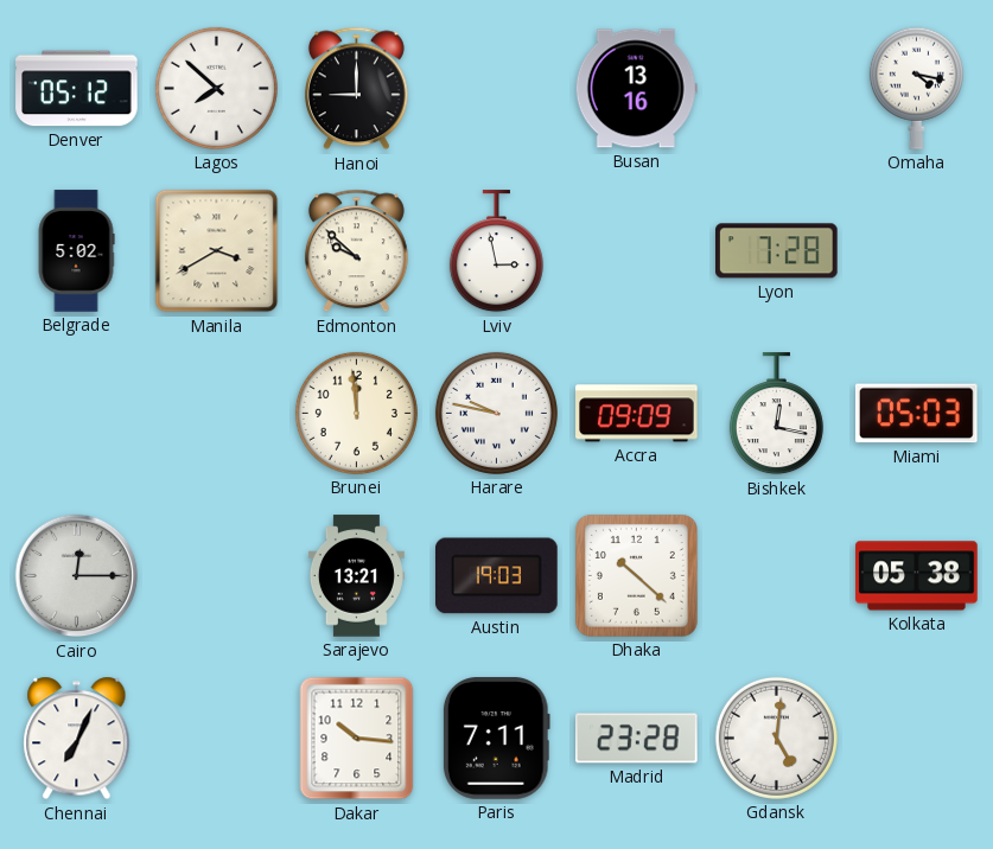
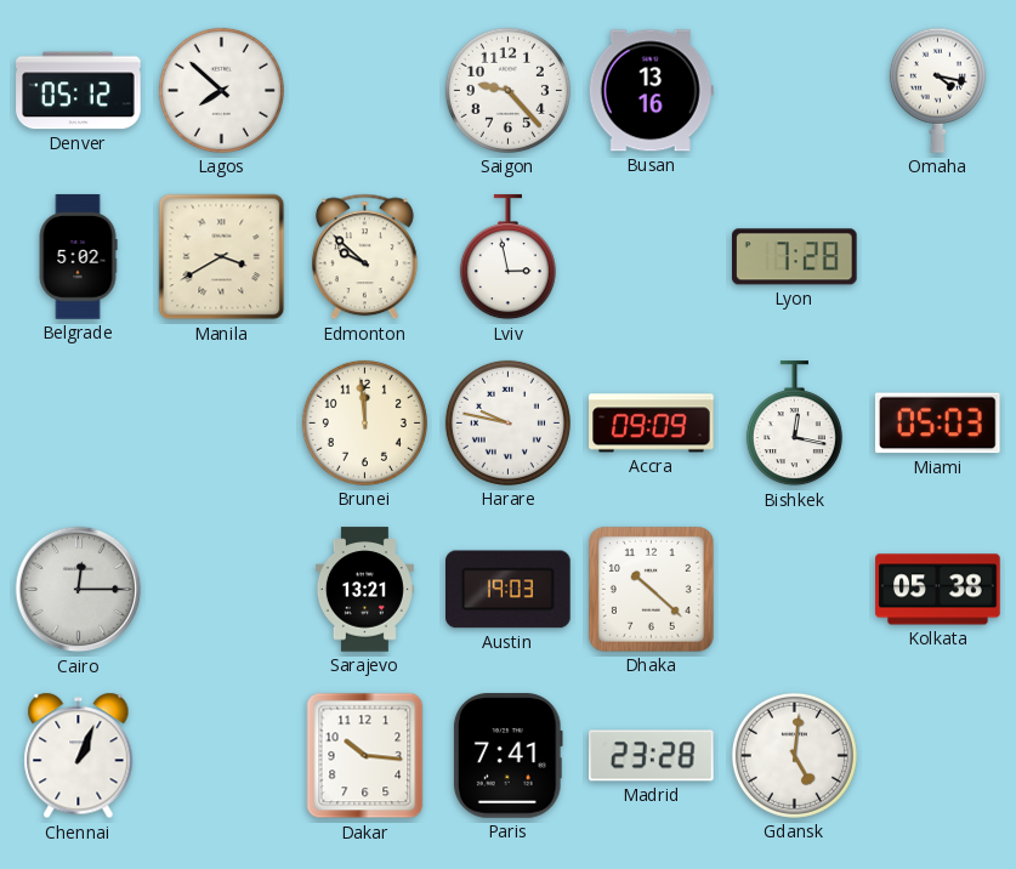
Hanoi: 9:00 -> none
Saigon: none -> 9:23
Chennai: 7:04 -> 1:04
Paris: 7:11 -> 7:41
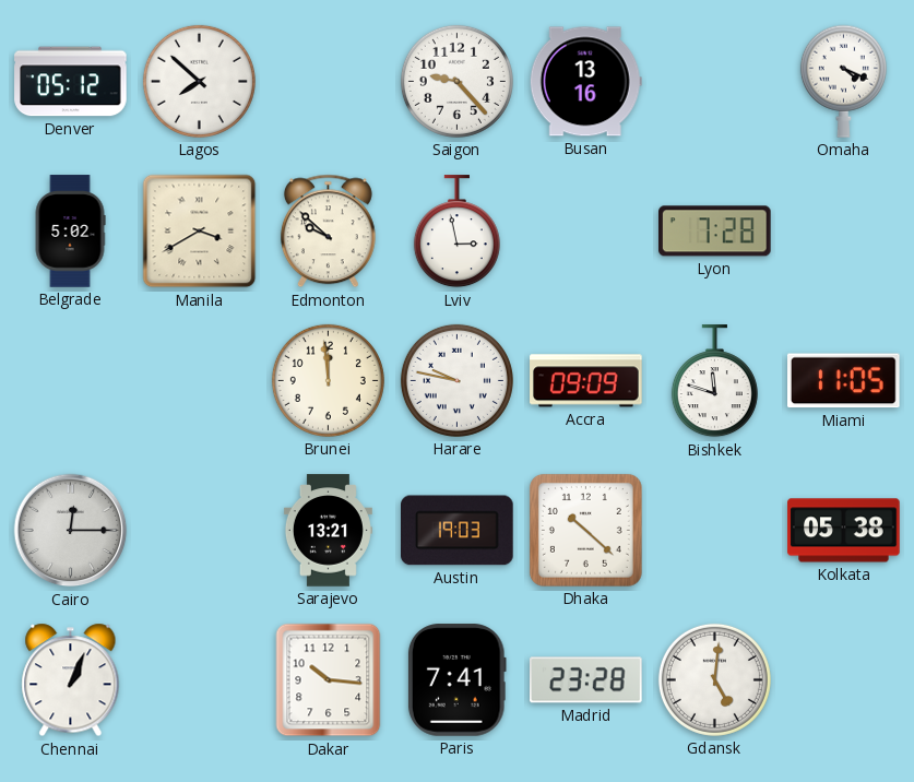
Omaha: 4:17 -> 4:19
Bishkek: 12:17 -> 11:48
Miami: 05:03 -> 11:05
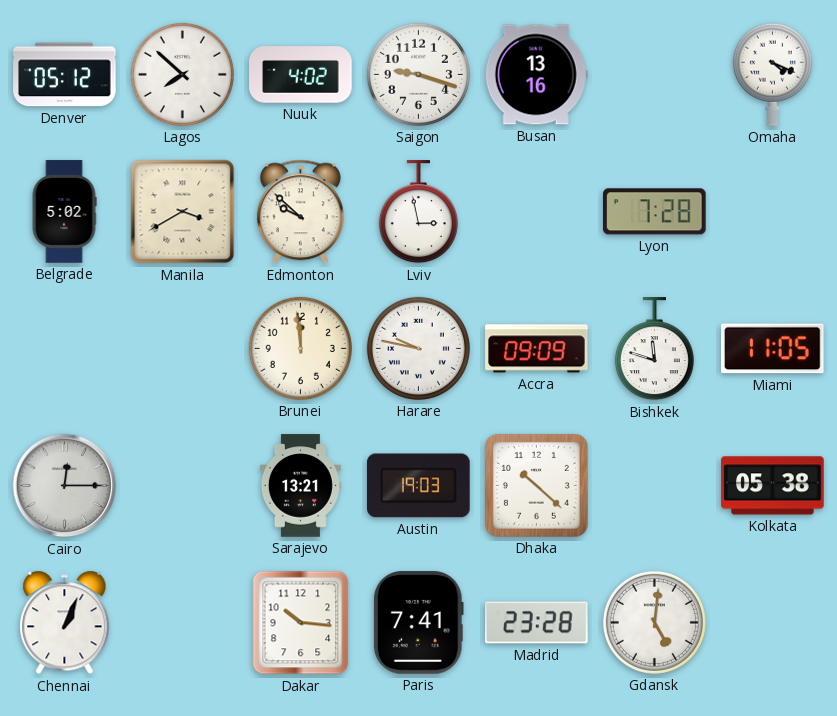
Nuuk: none -> 4:02
Saigon: 9:23 -> 9:18
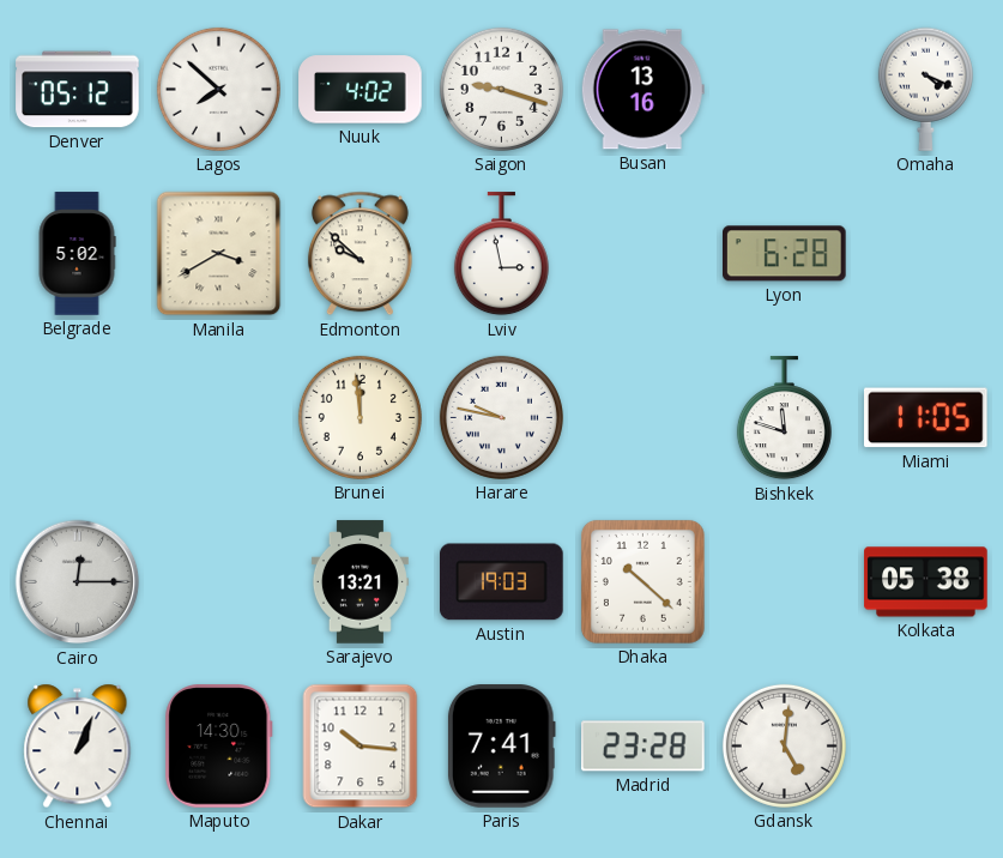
Lyon: 7:28 -> 6:28
Accra: 09:09 -> none
Maputo: none -> 14:30
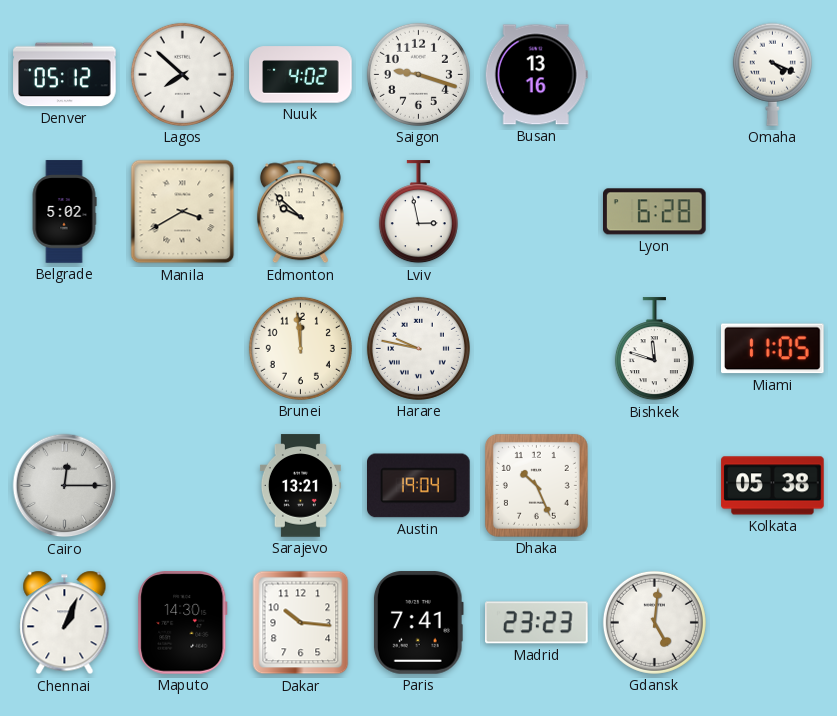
Austin: 19:03 -> 19:04
Dhaka: 10:22 -> 10:26
Madrid: 23:28 -> 23:23
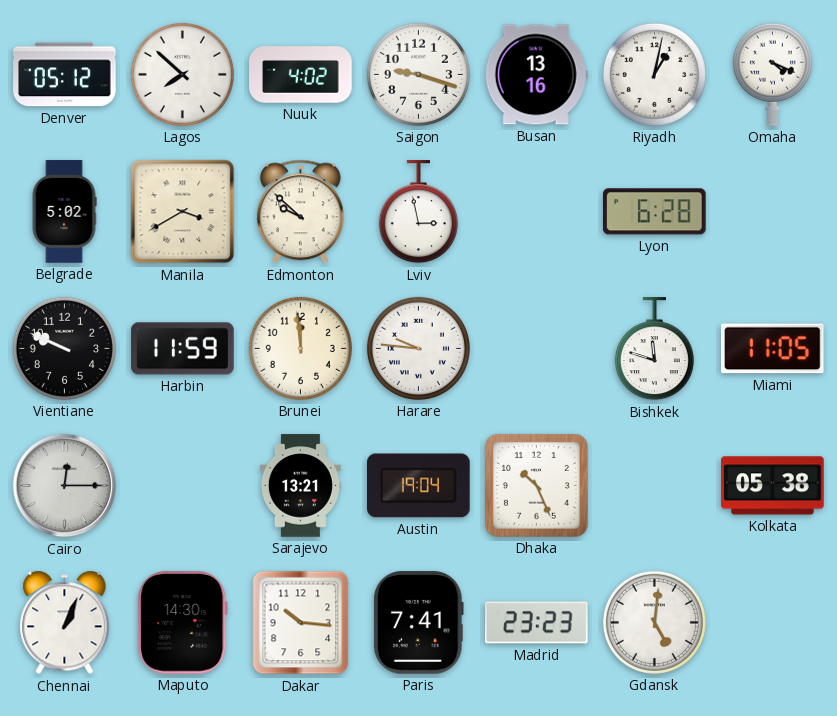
Riyadh: none -> 1:02
Vientiane: none -> 9:49
Harbin: none -> 11:59
Harare: 9:47 -> 9:46
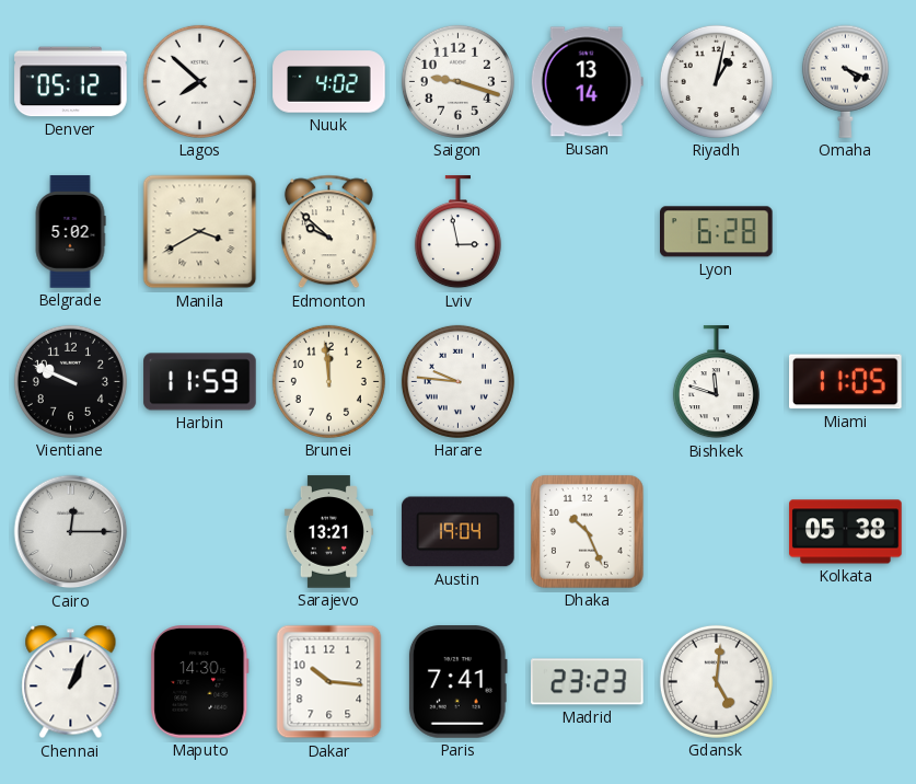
Busan: 13:16 -> 13:14
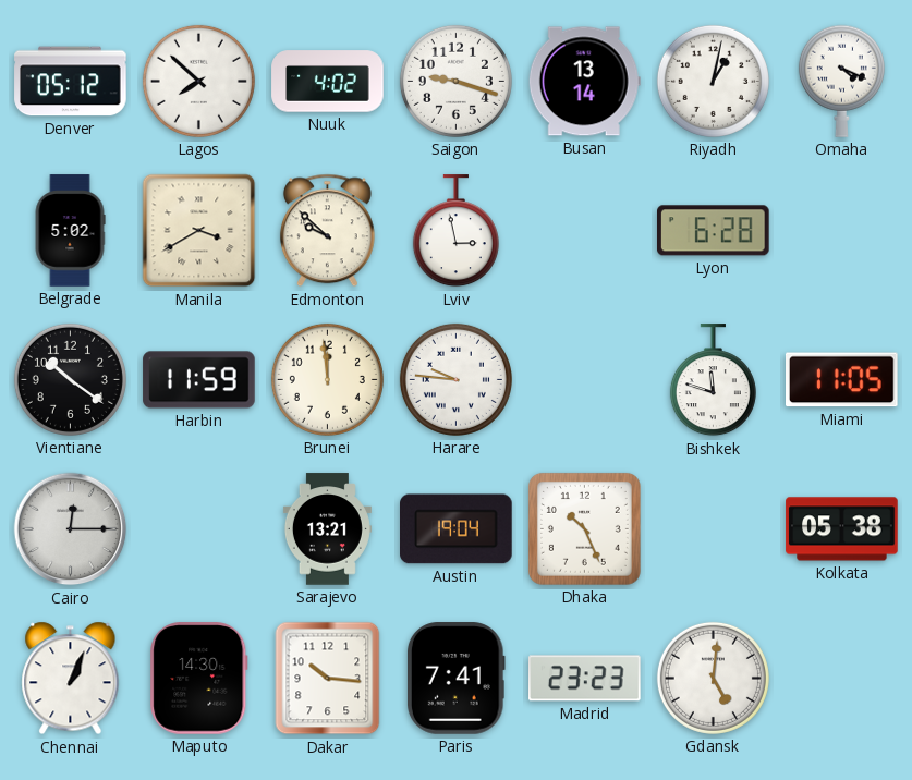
Vientiane: 9:49 -> 10:21
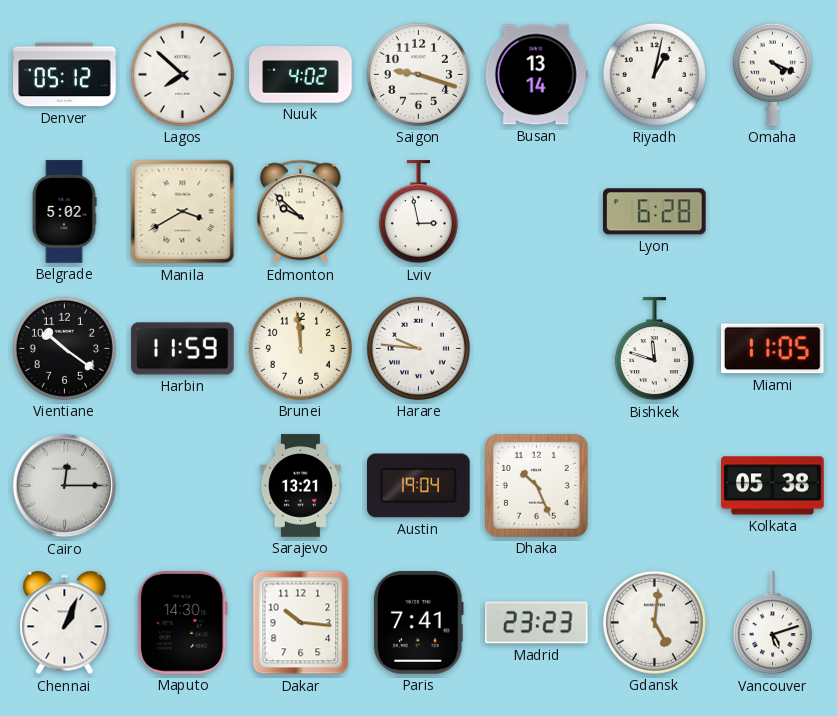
Vancouver: none -> 5:12
